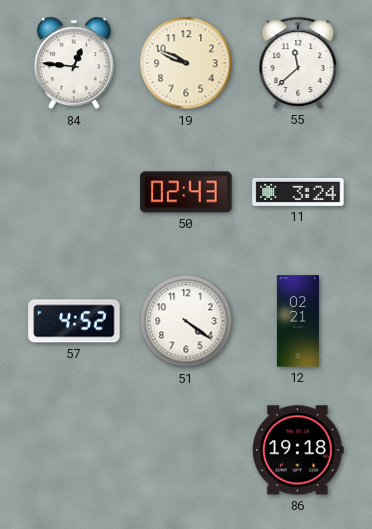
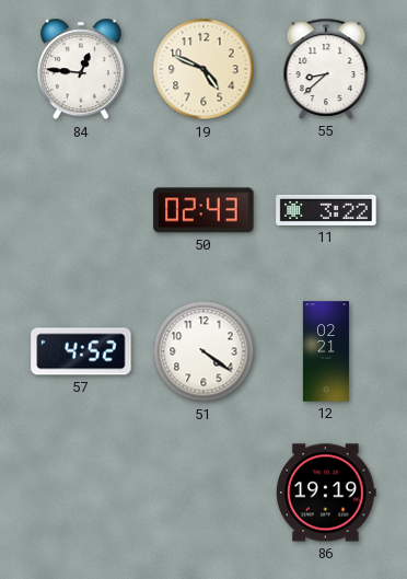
19: 9:49 -> 4:49
55: 11:38 -> 8:38
11: 3:24 -> 3:22
86: 19:18 -> 19:19
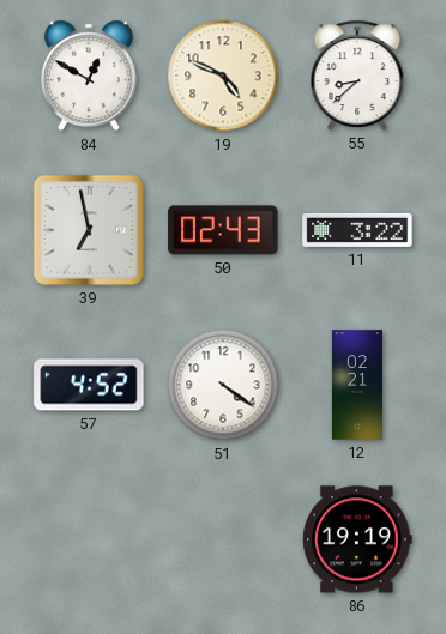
84: 12:46 -> 12:50
39: none -> 6:58
